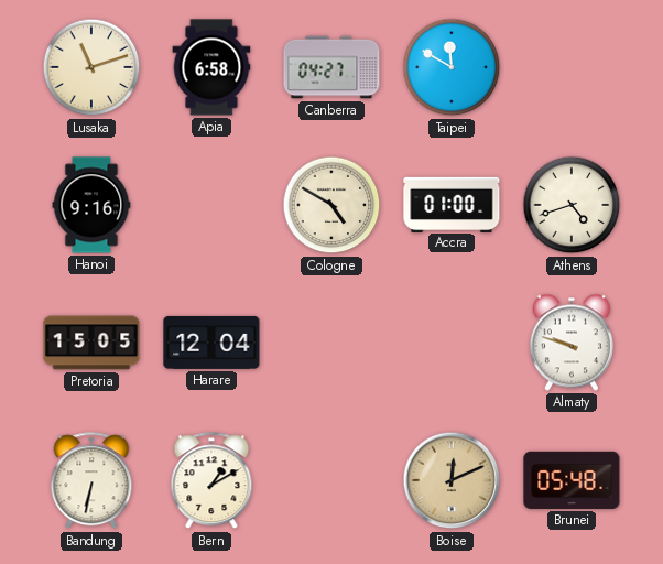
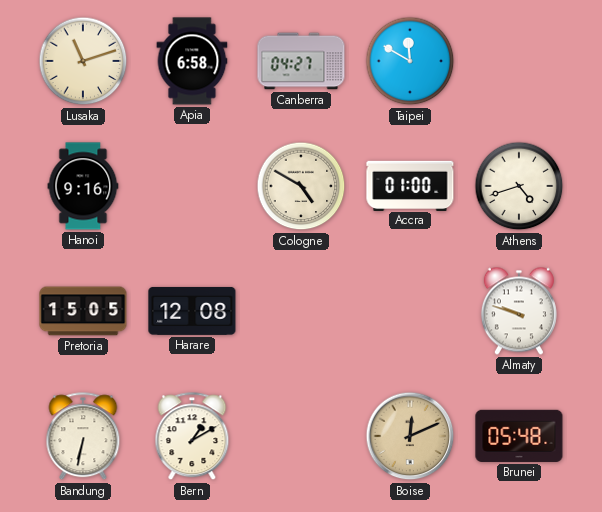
Harare: 12:04 -> 12:08
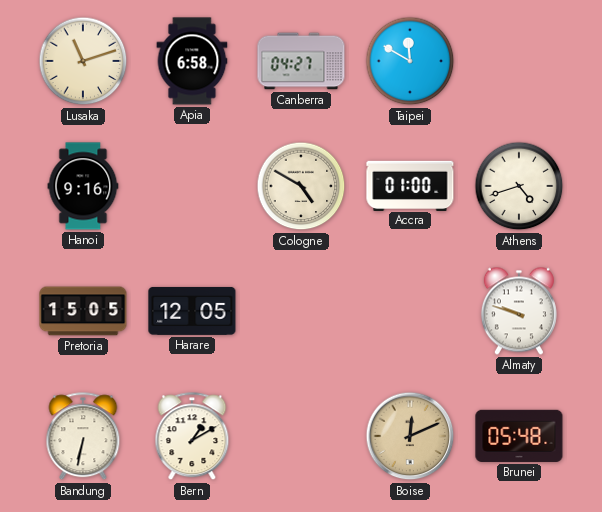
Harare: 12:08 -> 12:05
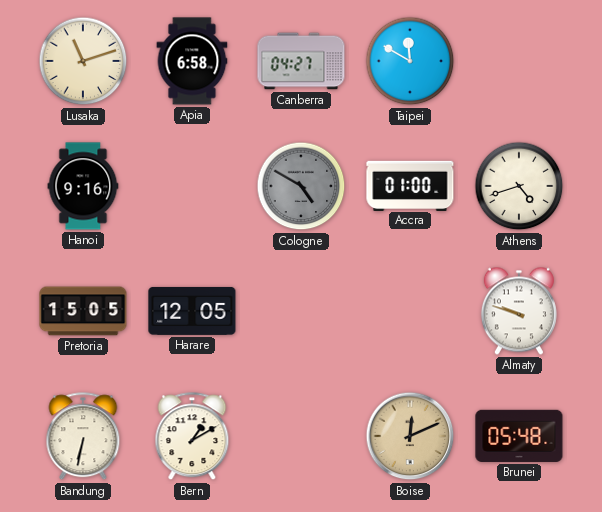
Cologne dial: cream -> grey
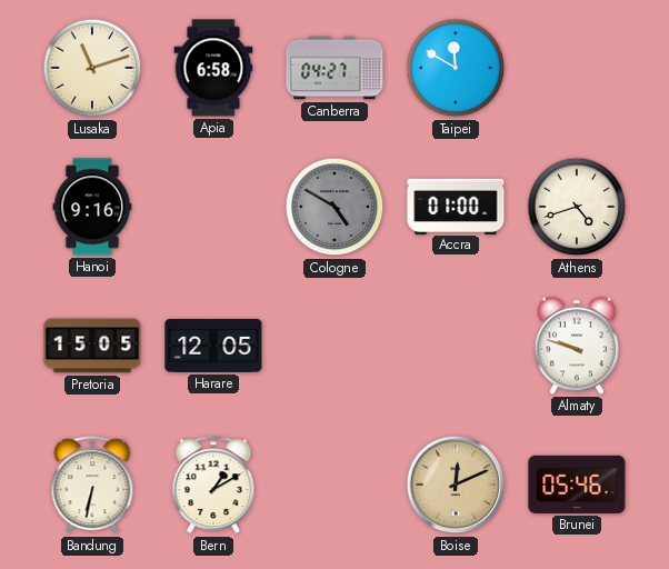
Brunei: 05:48 -> 05:46
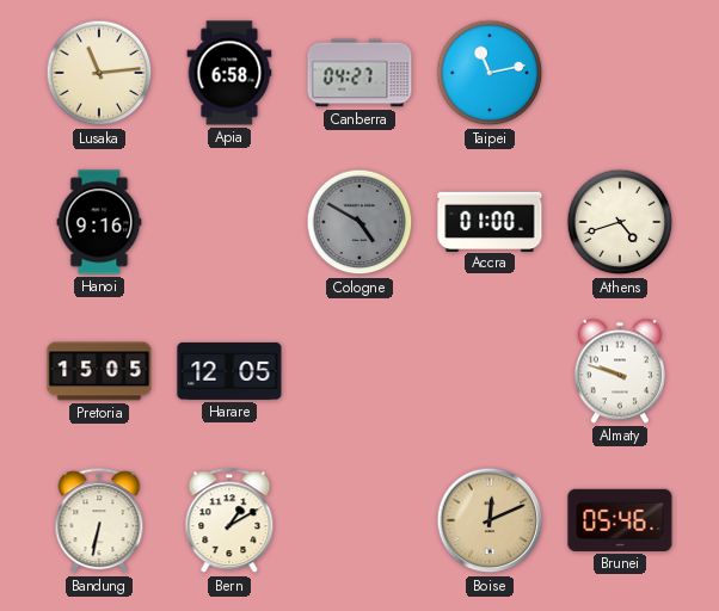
Lusaka: 11:12 -> 11:14
Taipei: 11:50 -> 11:13
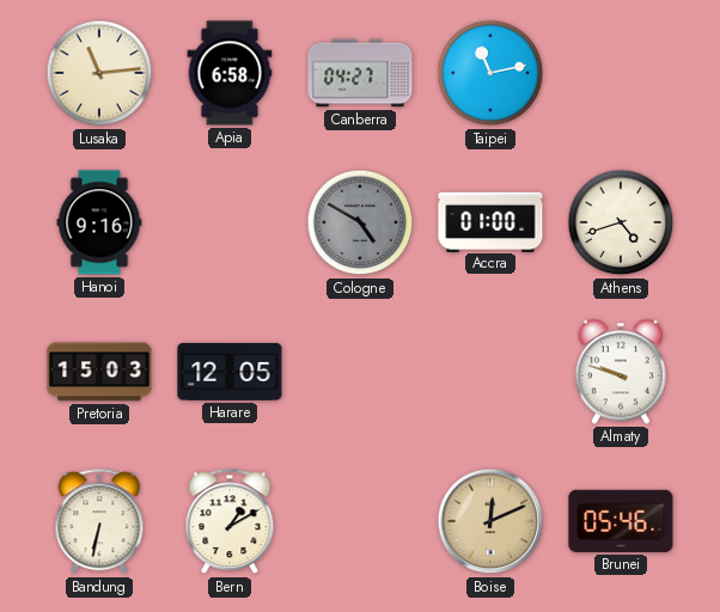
Pretoria: 15:05 -> 15:03
